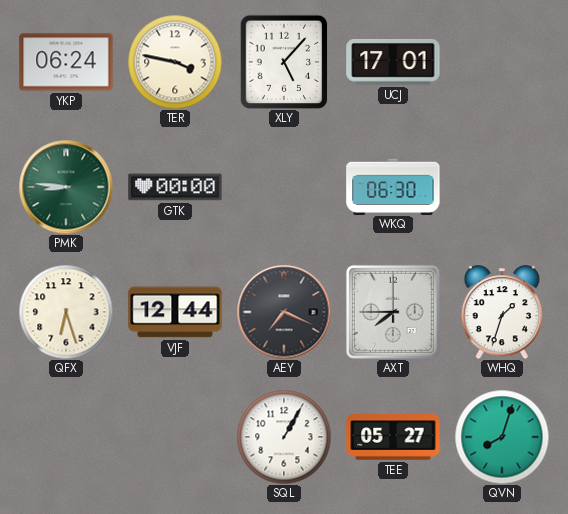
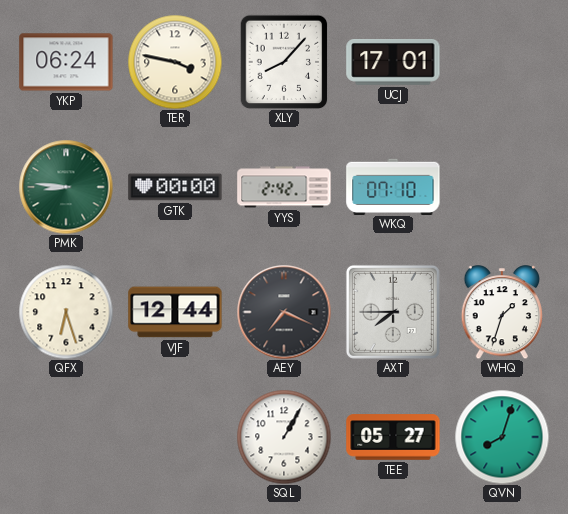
XLY: 5:07 -> 8:07
YYS: none -> 2:42
WKQ: 06:30 -> 07:10
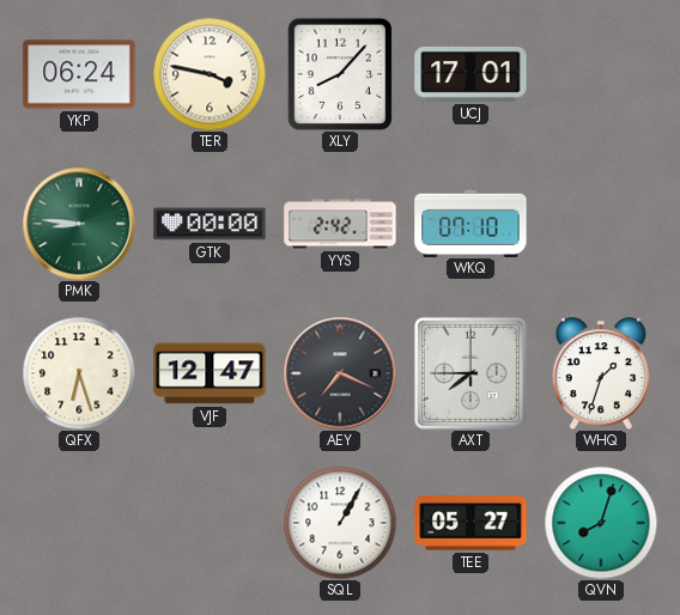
VJF: 12:44 -> 12:47
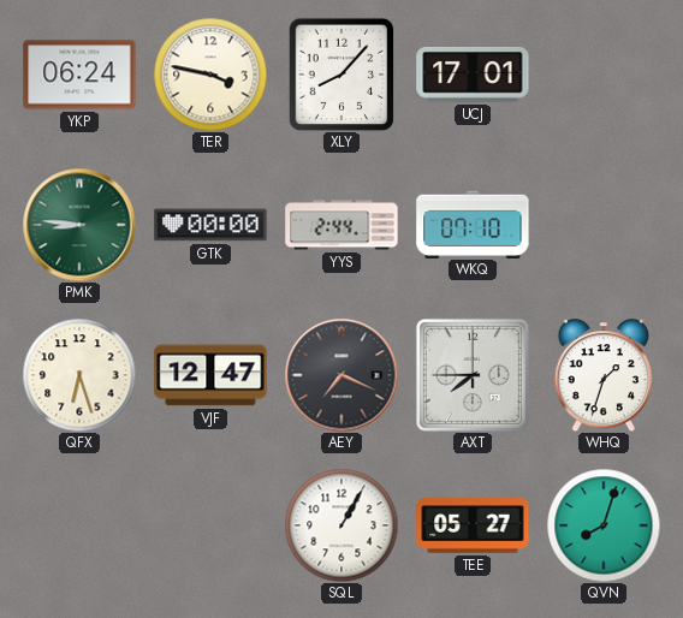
YYS: 2:42 -> 2:44
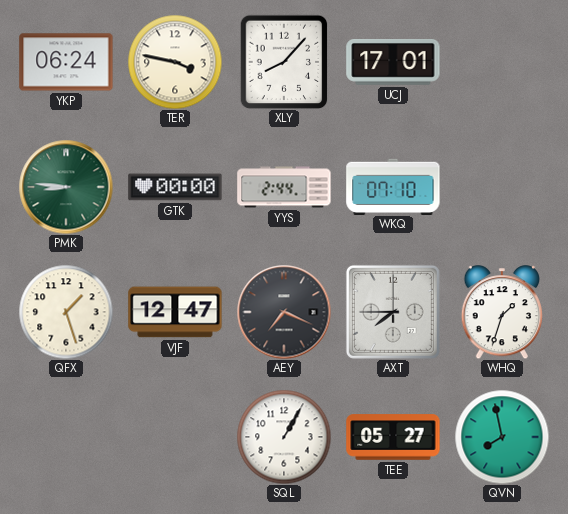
QFX: 6:27 -> 1:27
QVN: 8:03 -> 7:58
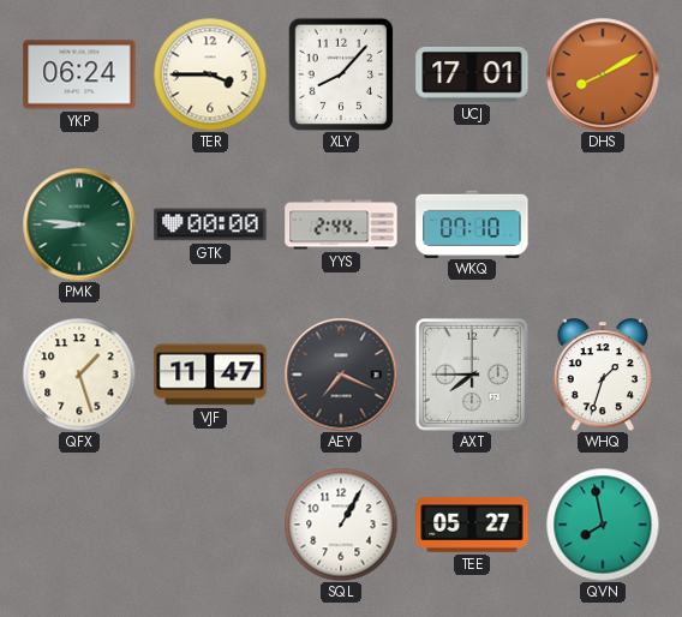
TER: 3:47 -> 3:45
DHS: none -> 8:10
VJF: 12:47 -> 11:47
